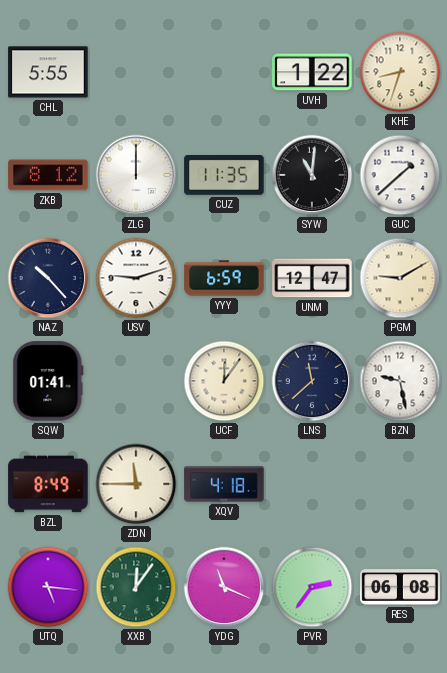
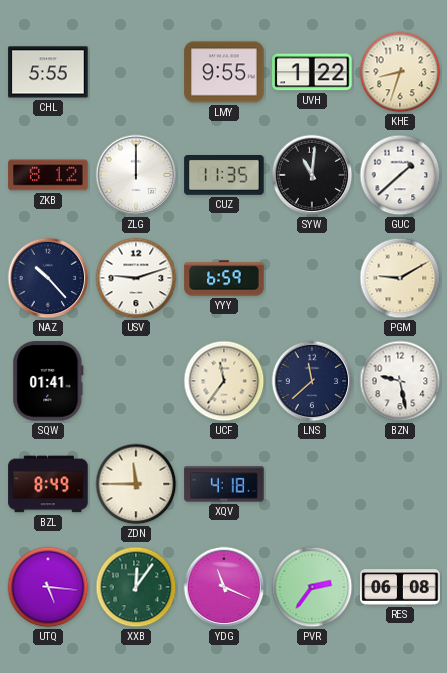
LMY: none -> 9:55
UNM: 12:47 -> none
UCF: 12:06 -> 11:36
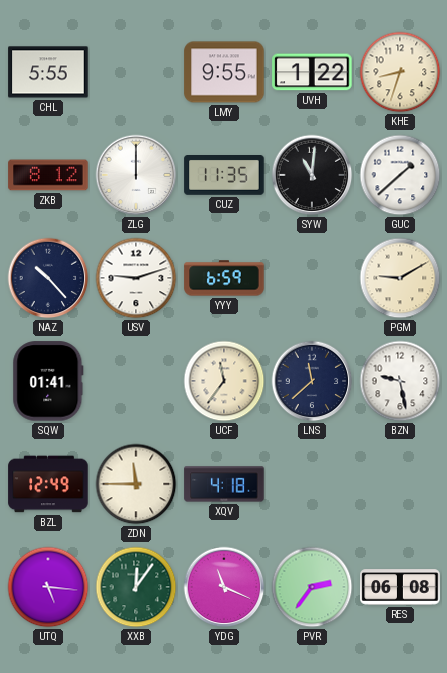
BZL: 8:49 -> 12:49
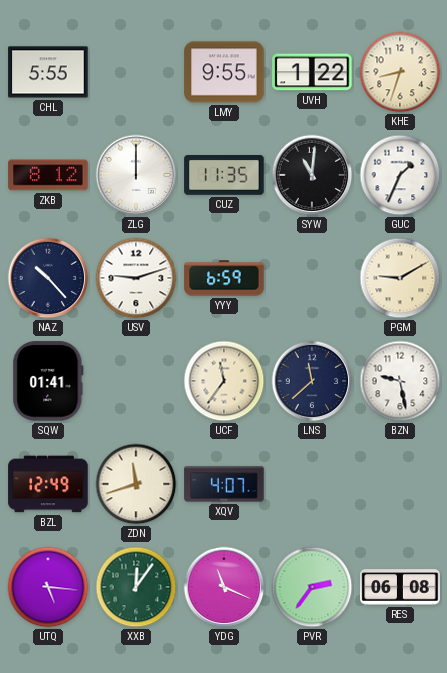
GUC: 1:38 -> 1:34
ZDN: 11:45 -> 11:42
XQV: 4:18 -> 4:07
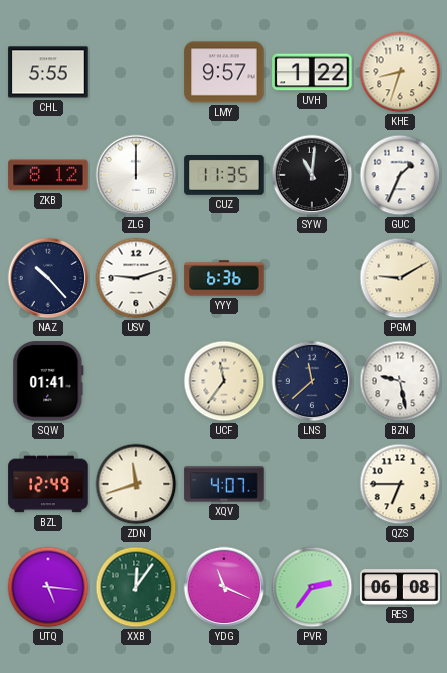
LMY: 9:55 -> 9:57
YYY: 6:59 -> 6:36
QZS: none -> 6:45
